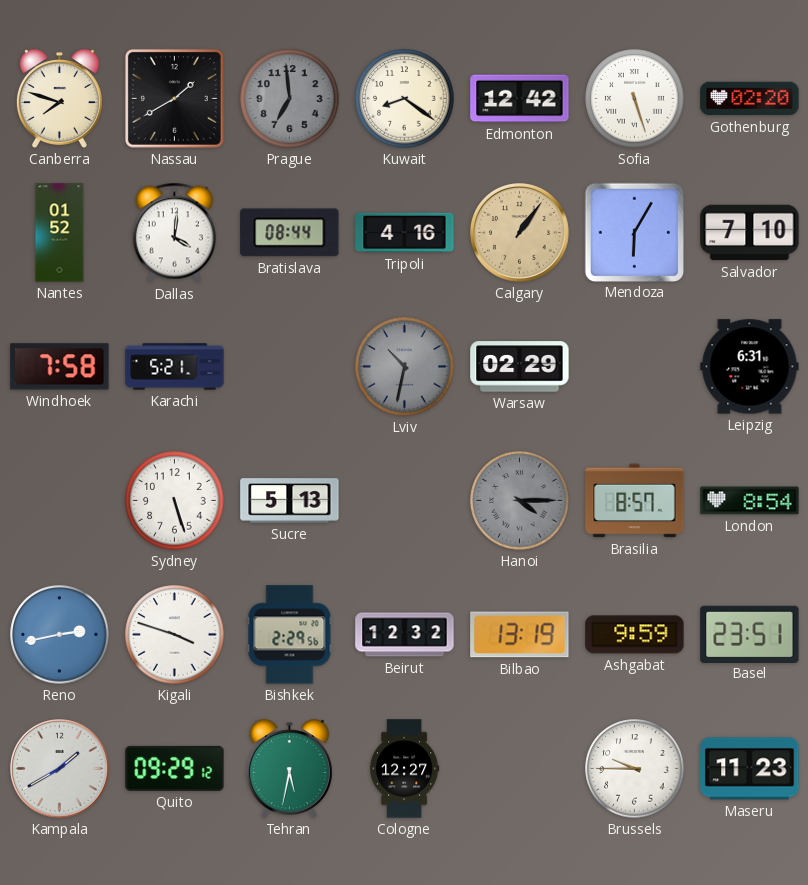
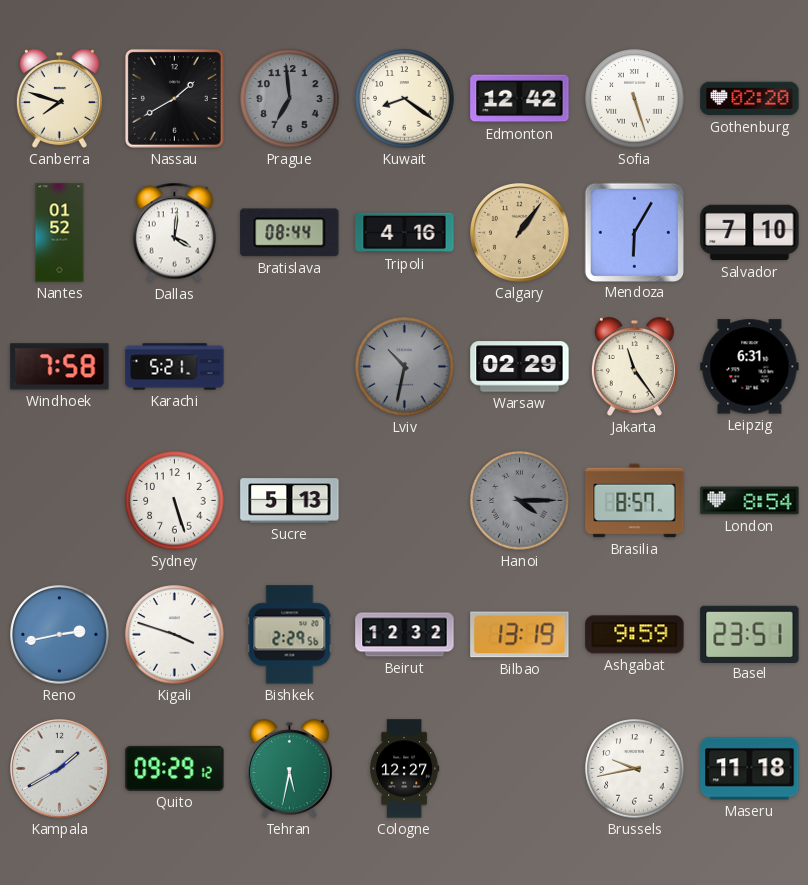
Jakarta: none -> 11:24
Brussels: 9:45 -> 9:43
Maseru: 11:23 -> 11:18
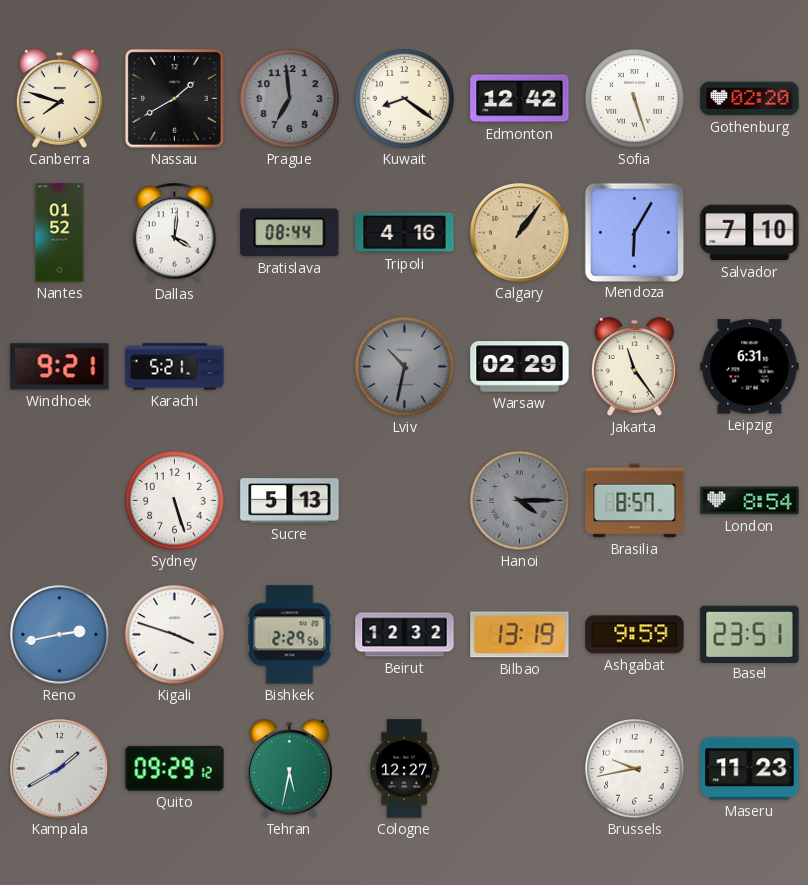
Windhoek: 7:58 -> 9:21
Maseru: 11:18 -> 11:23
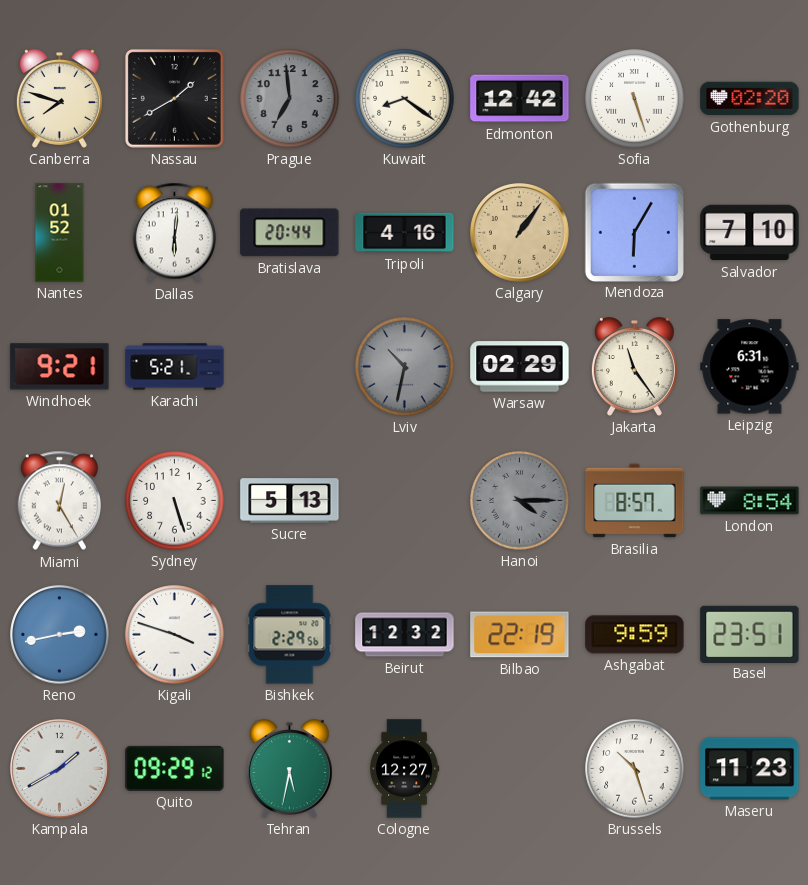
Dallas: 4:01 -> 6:01
Bratislava: 08:44 -> 20:44
Miami: none -> 12:25
Bilbao: 13:19 -> 22:19
Brussels: 9:43 -> 10:27
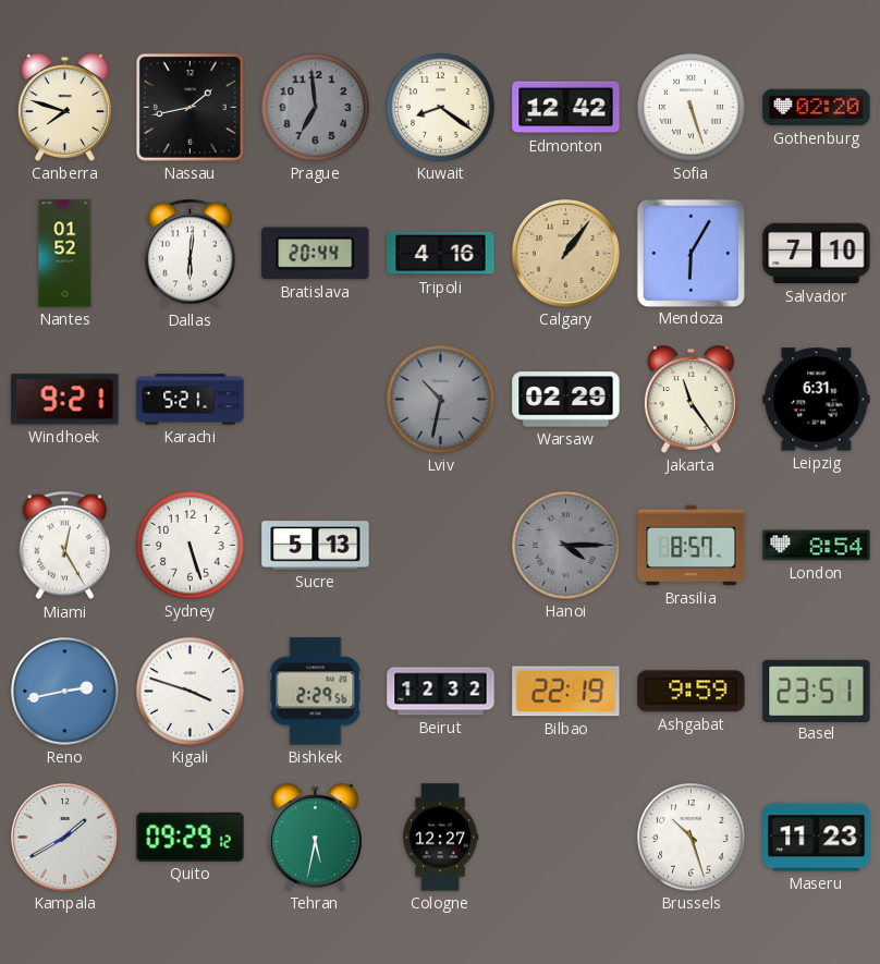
Nassau: 1:40 -> 1:43
